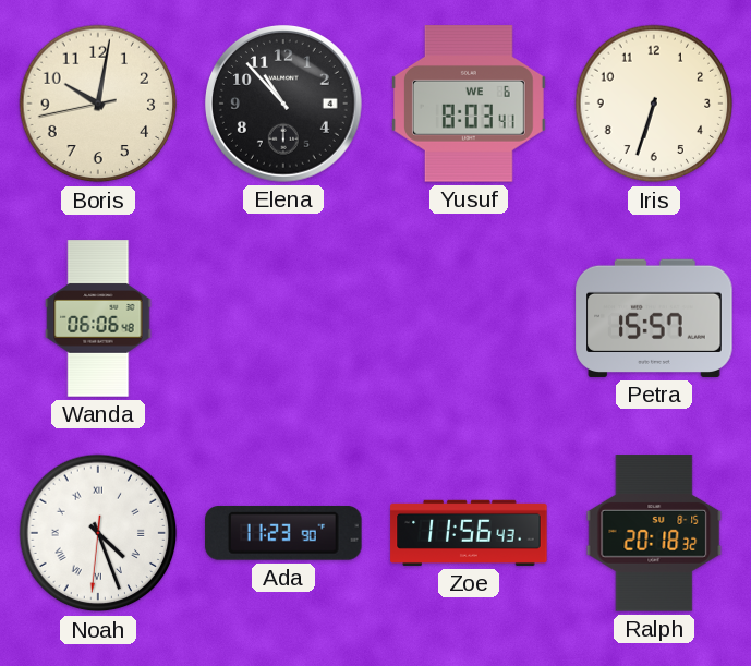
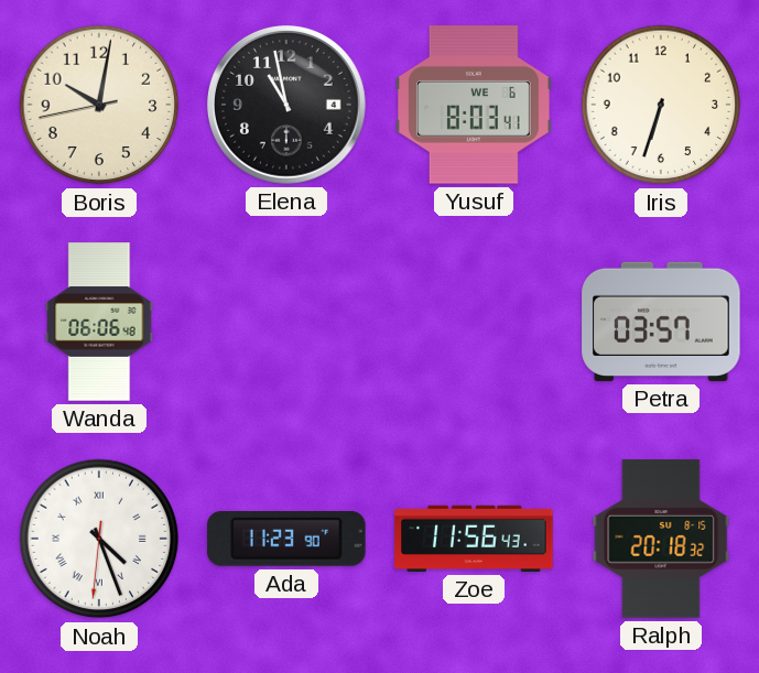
Elena: 10:53 -> 10:58
Petra: 15:57 -> 03:57
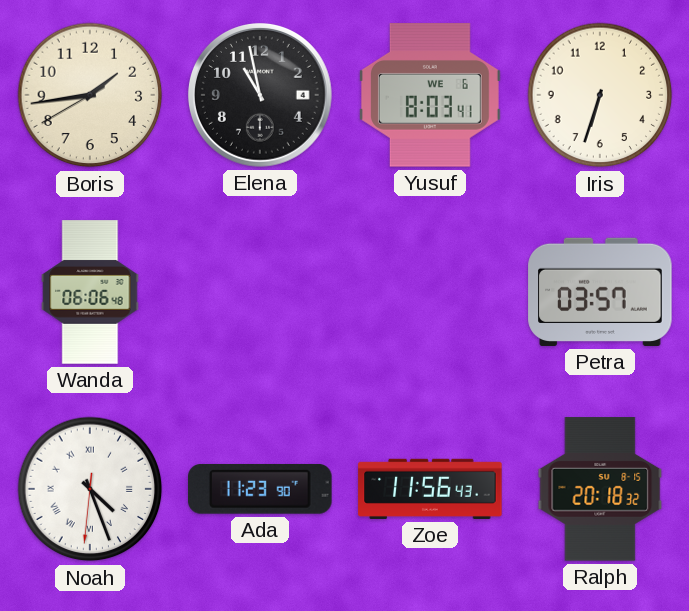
Boris: 10:01 -> 1:43
